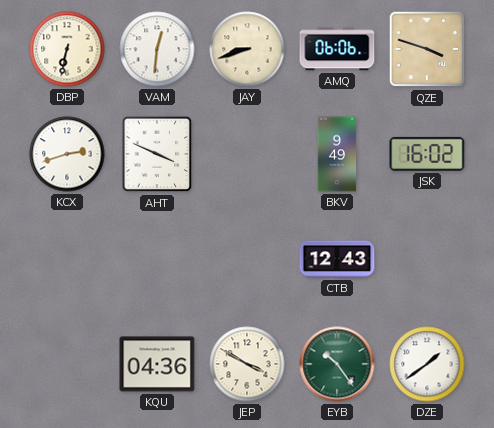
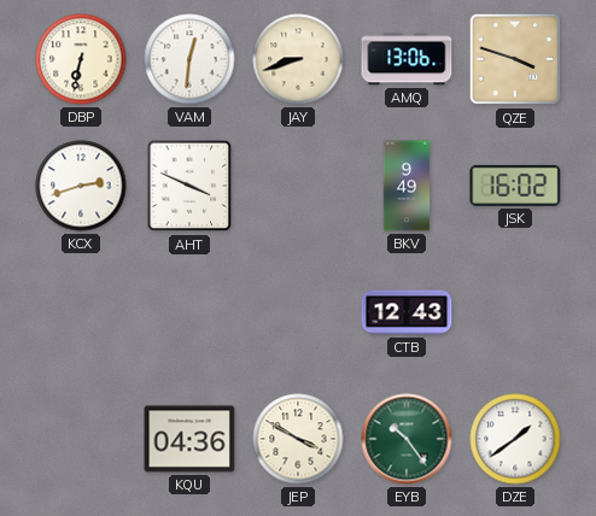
AMQ: 06:06 -> 13:06
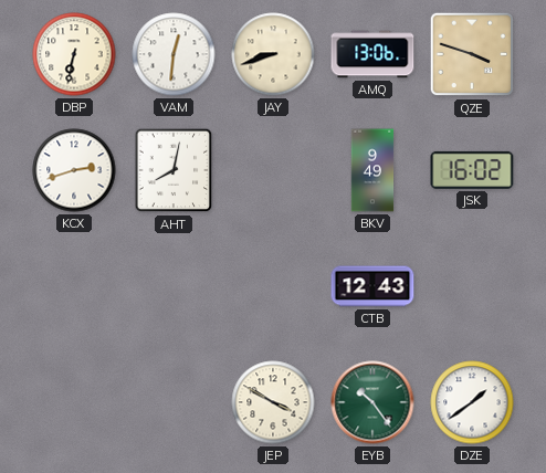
AHT: 3:49 -> 8:02
KQU: 04:36 -> none
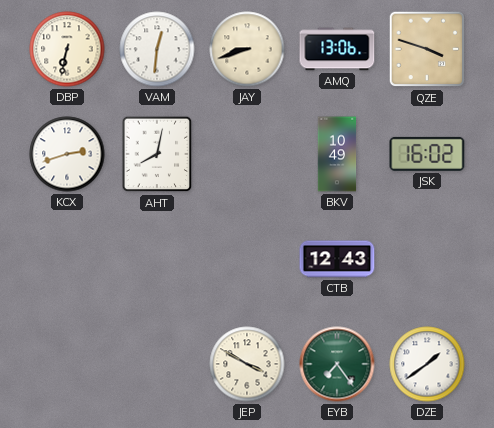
BKV: 9:49 -> 10:49
EYB: 10:24 -> 7:24
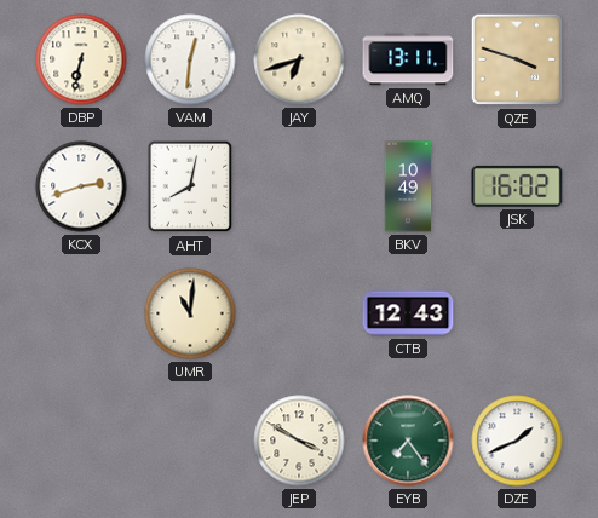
JAY: 8:42 -> 6:42
AMQ: 13:06 -> 13:11
UMR: none -> 11:01
DZE: 1:39 -> 1:41
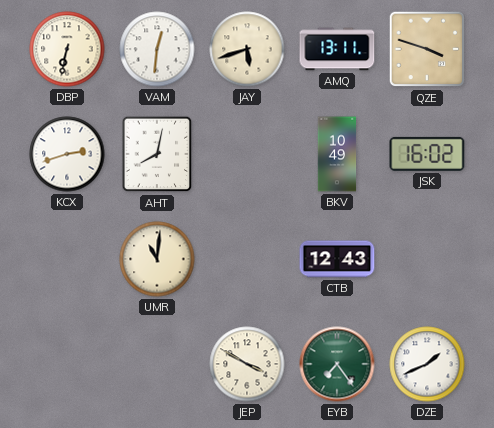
JAY: 6:42 -> 5:42
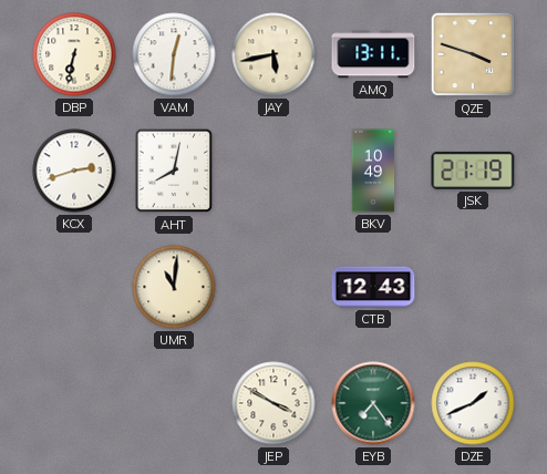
JAY: 5:42 -> 5:43
JSK: 16:02 -> 21:19
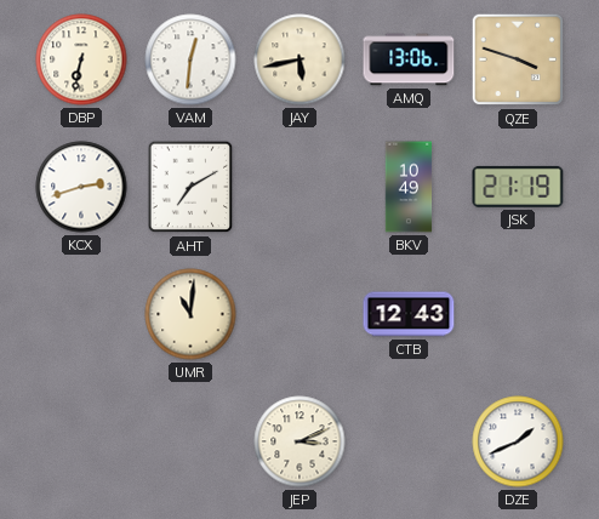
AMQ: 13:11 -> 13:06
AHT: 8:02 -> 7:10
JEP: 3:50 -> 3:11
EYB: 7:24 -> none
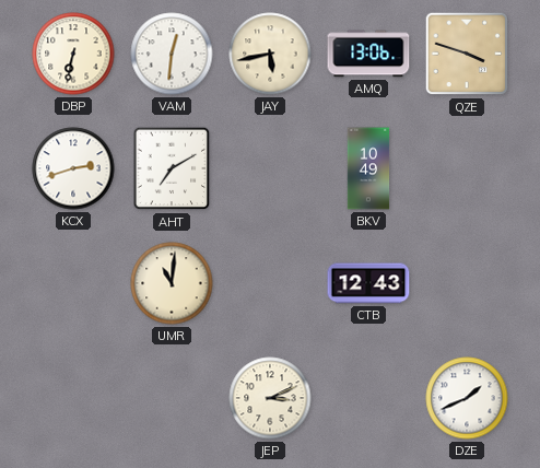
JSK: 21:19 -> none
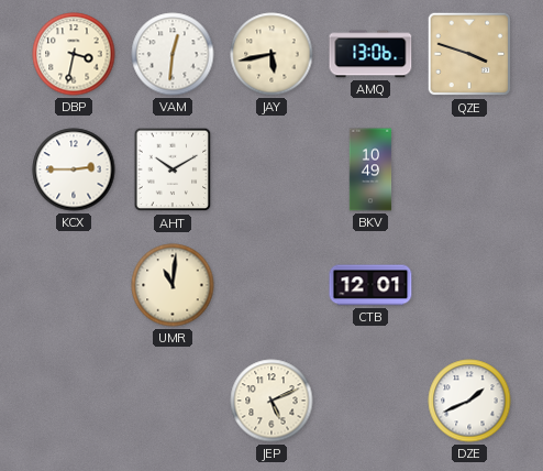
DBP: 6:32 -> 3:32
KCX: 2:42 -> 2:45
AHT: 7:10 -> 10:10
CTB: 12:43 -> 12:01
JEP: 3:11 -> 5:11
